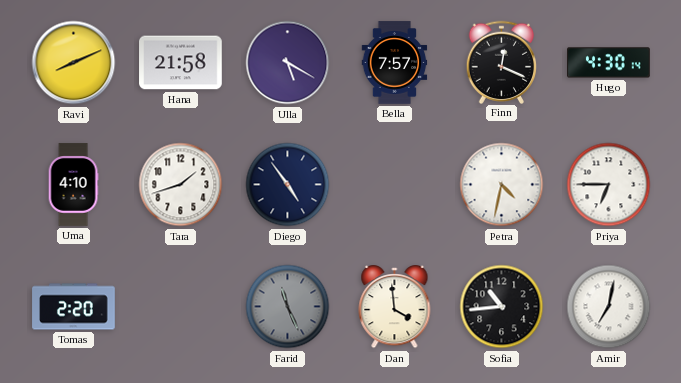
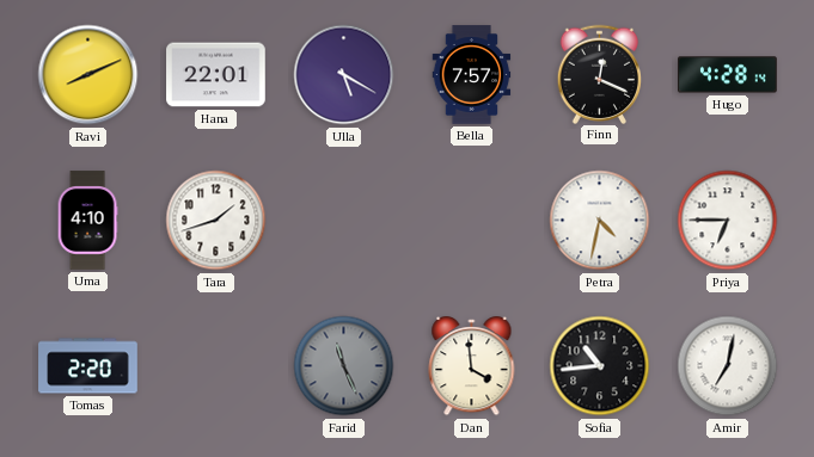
Hana: 21:58 -> 22:01
Hugo: 4:30 -> 4:28
Diego: 4:54 -> none
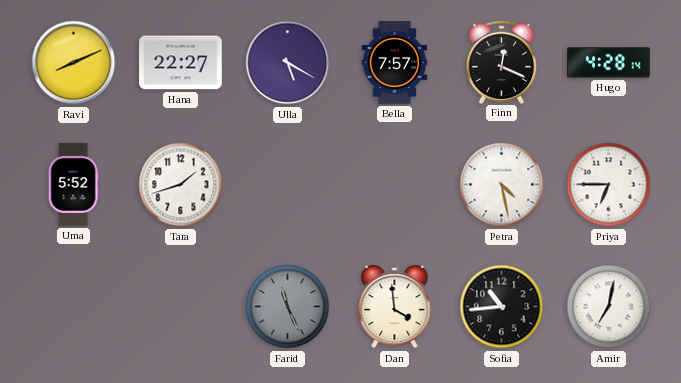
Hana: 22:01 -> 22:27
Uma: 4:10 -> 5:52
Petra: 4:32 -> 4:28
Tomas: 2:20 -> none
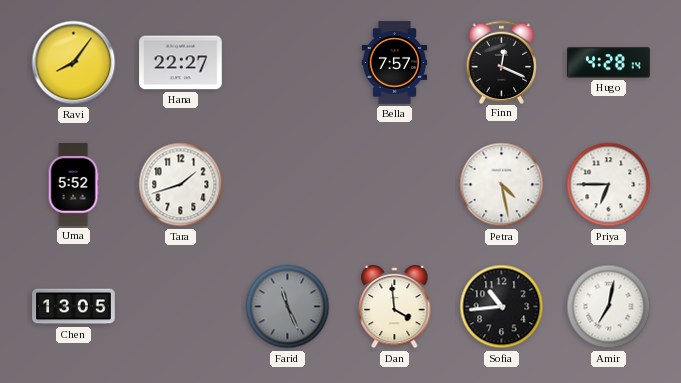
Ravi: 8:11 -> 8:06
Ulla: 5:20 -> none
Chen: none -> 13:05
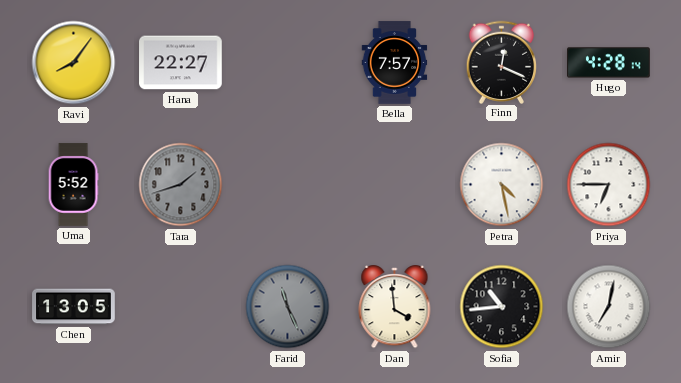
Tara dial: white -> grey
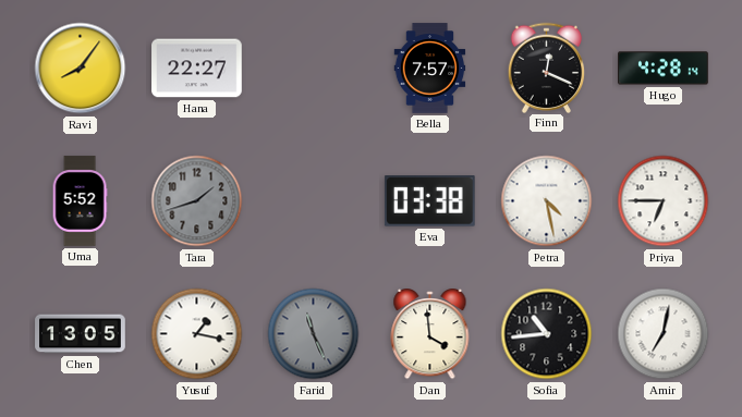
Eva: none -> 03:38
Yusuf: none -> 1:17
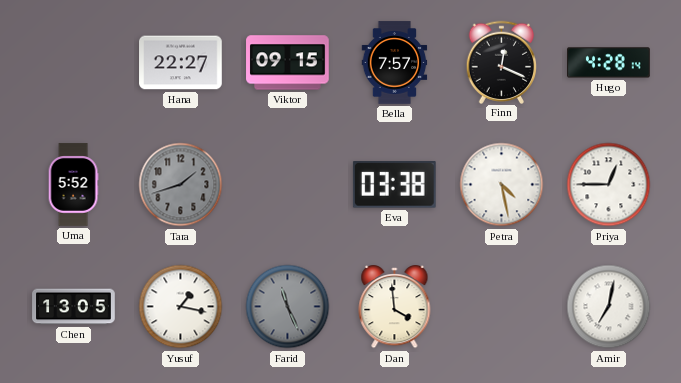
Ravi: 8:06 -> none
Viktor: none -> 09:15
Priya: 6:45 -> 12:45
Sofia: 10:44 -> none
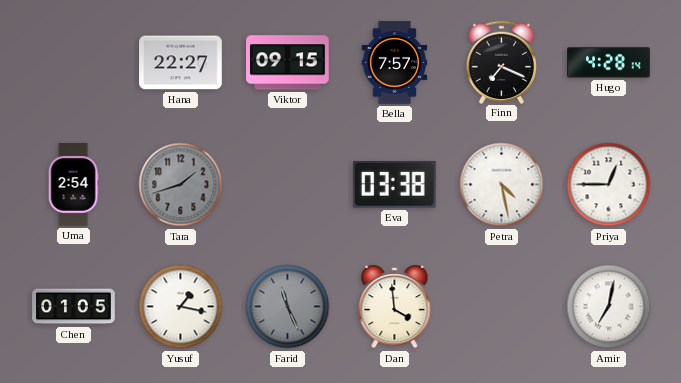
Finn: 12:19 -> 7:19
Uma: 5:52 -> 2:54
Chen: 13:05 -> 01:05
